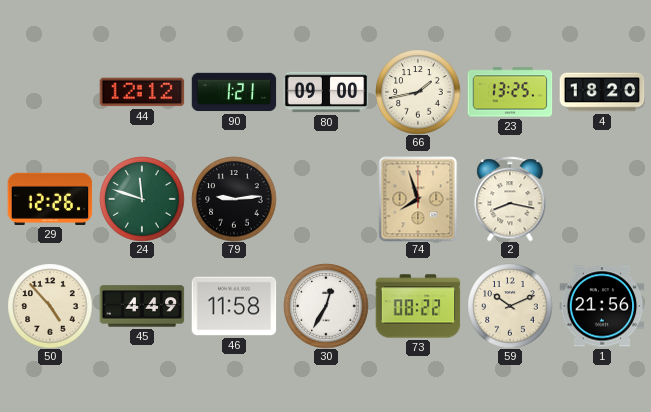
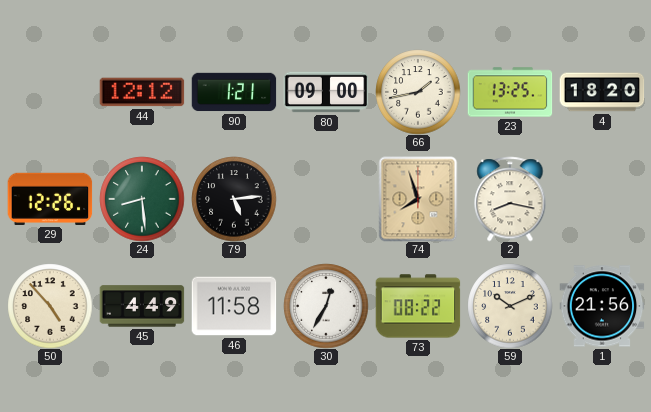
24: 11:48 -> 8:29
79: 9:14 -> 5:14
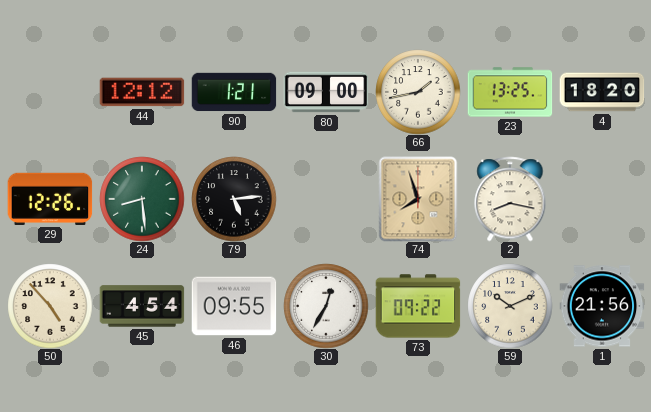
45: 4:49 -> 4:54
46: 11:58 -> 09:55
73: 08:22 -> 09:22
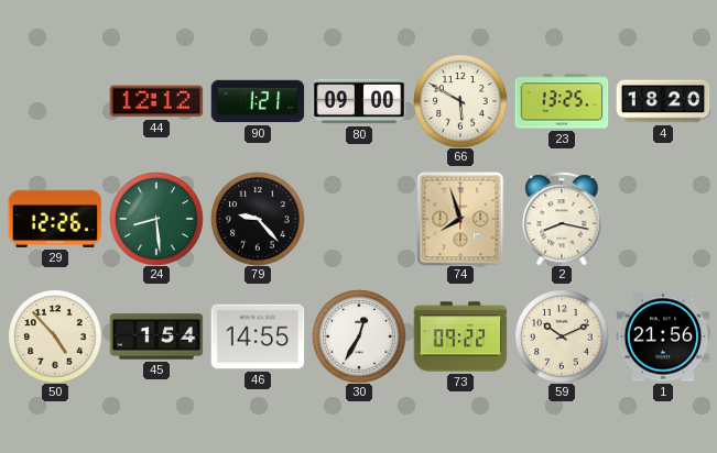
66: 1:43 -> 5:50
79: 5:14 -> 9:23
45: 4:54 -> 1:54
46: 09:55 -> 14:55
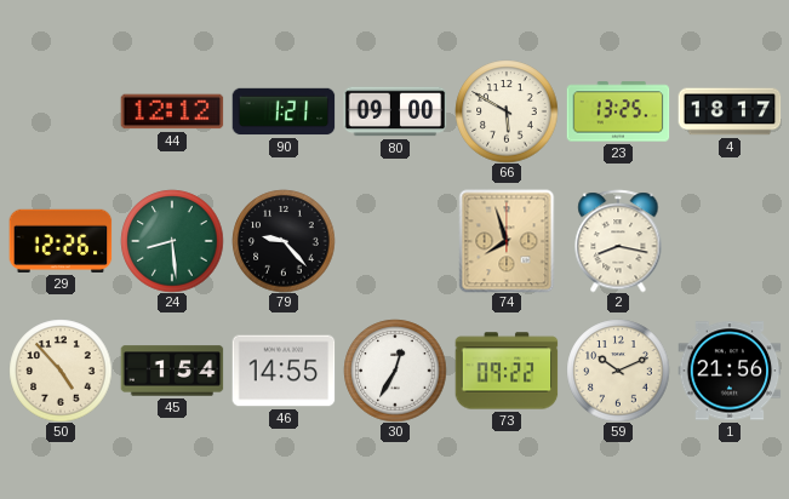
4: 18:20 -> 18:17
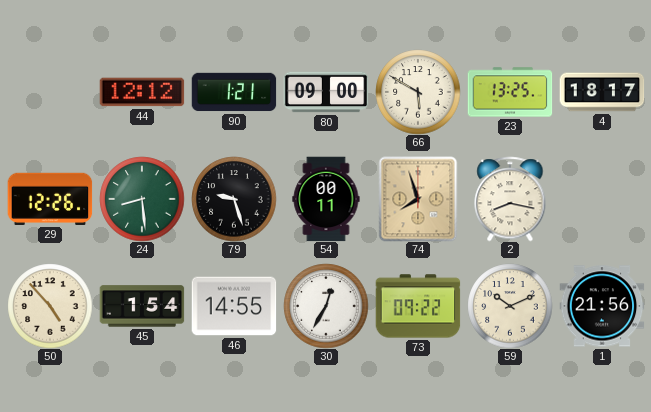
79: 9:23 -> 9:27
54: none -> 00:11
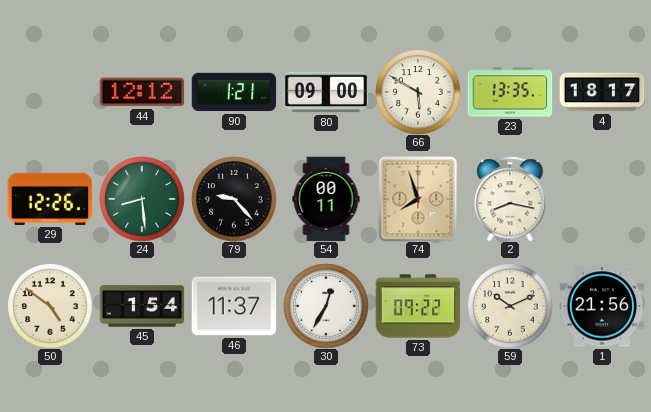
23: 13:25 -> 13:35
79: 9:27 -> 9:23
50: 4:53 -> 4:51
46: 14:55 -> 11:37
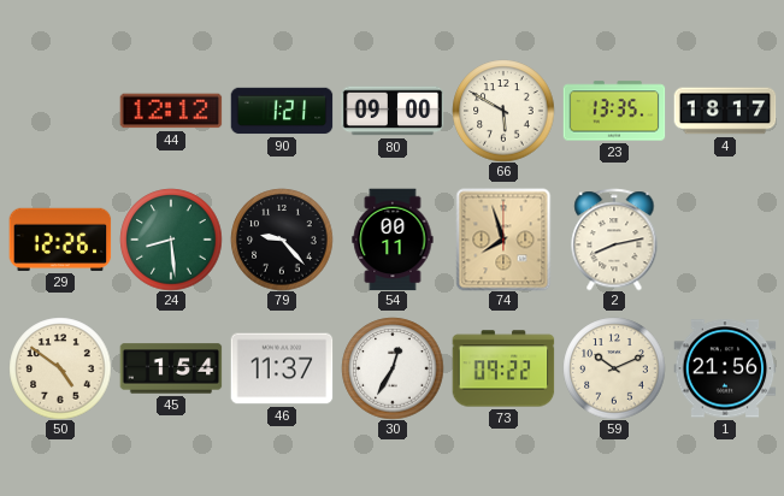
2: 8:17 -> 8:13
